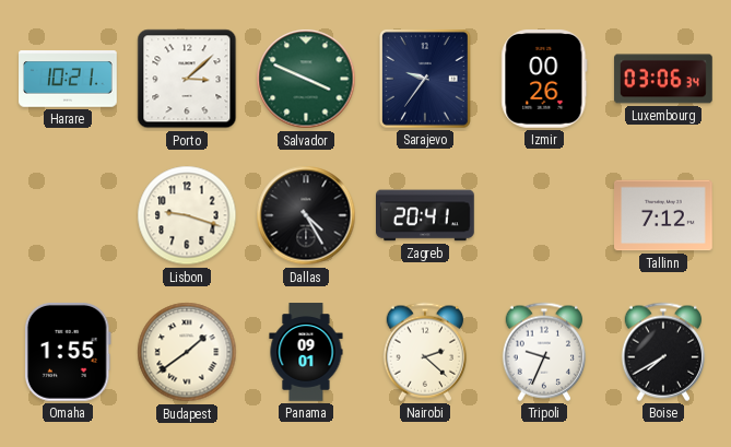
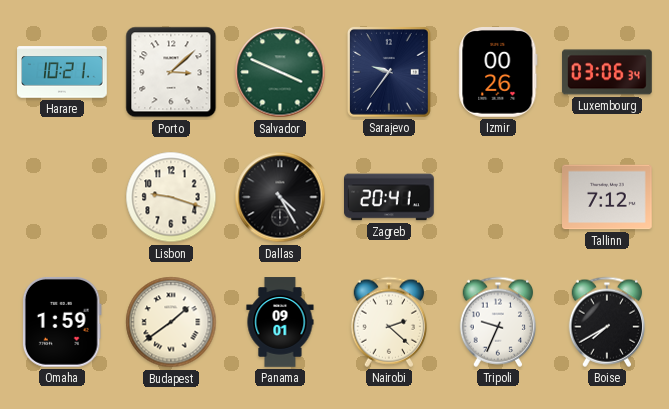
Omaha: 1:55 -> 1:59
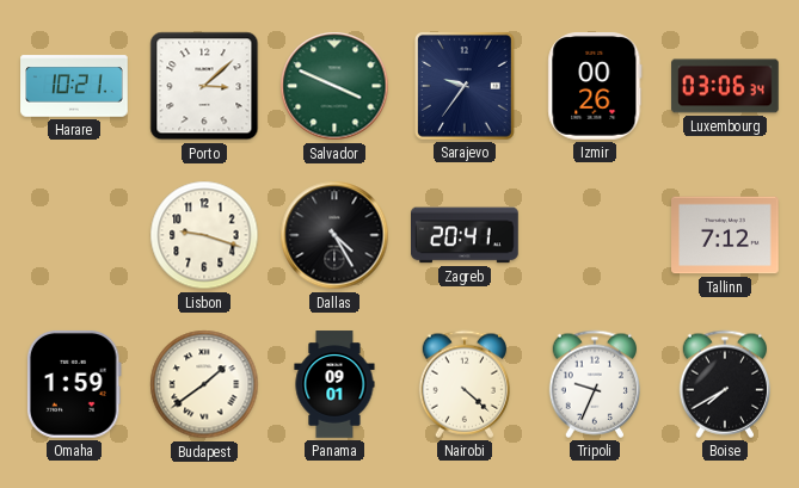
Nairobi: 2:22 -> 4:22
